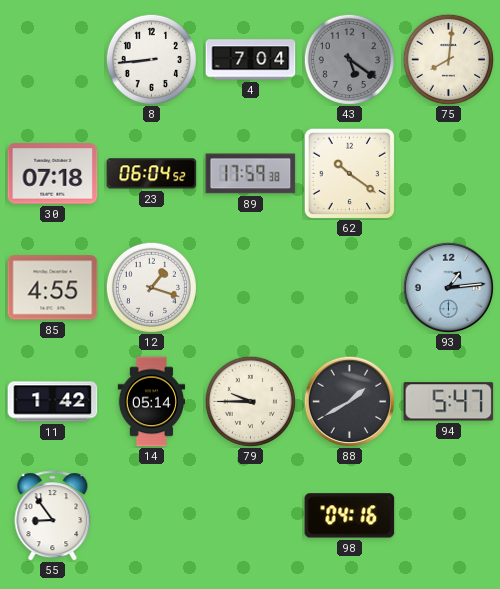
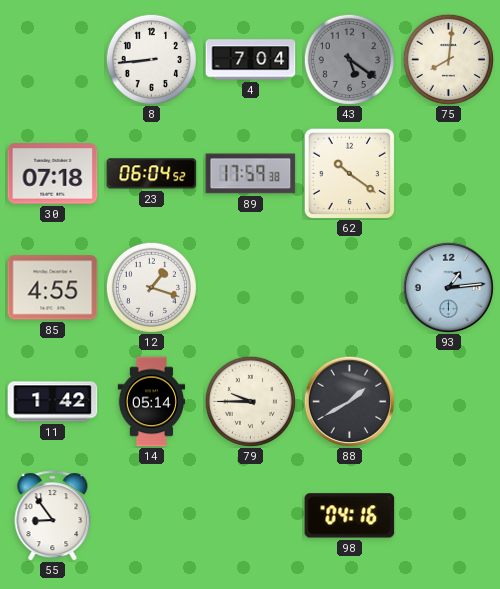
94: 5:47 -> none
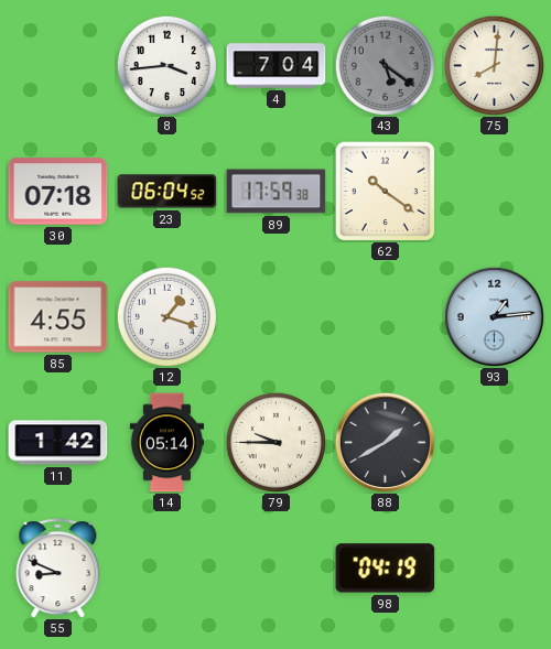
8: 8:44 -> 3:44
55: 8:54 -> 8:49
98: 04:16 -> 04:19
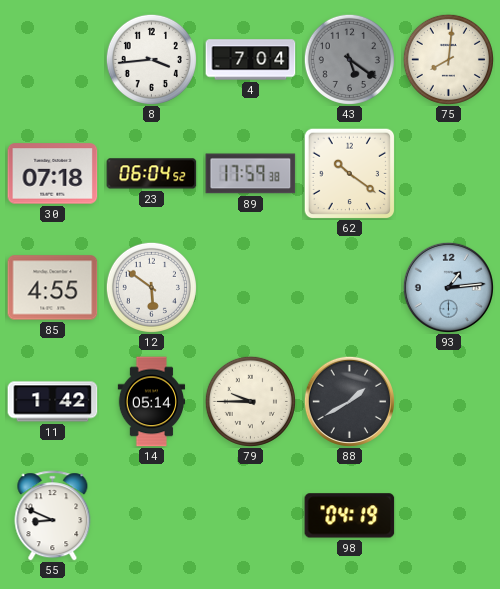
12: 1:18 -> 5:51
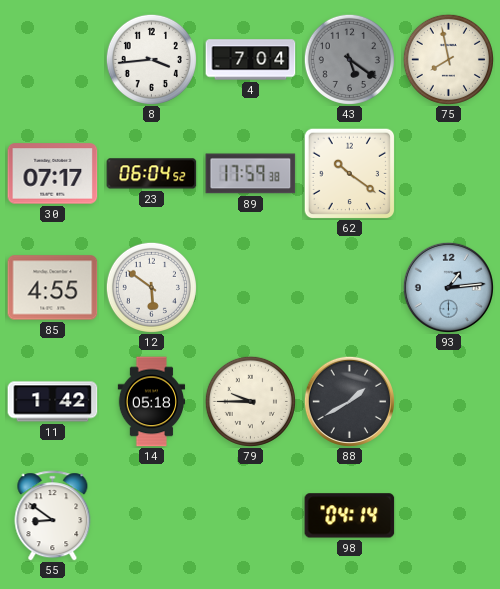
75: 8:01 -> 7:58
30: 07:18 -> 07:17
14: 05:14 -> 05:18
55: 8:49 -> 8:51
98: 04:19 -> 04:14
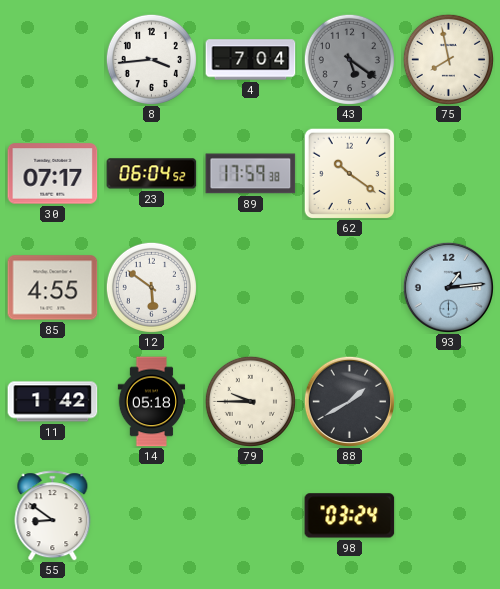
98: 04:14 -> 03:24
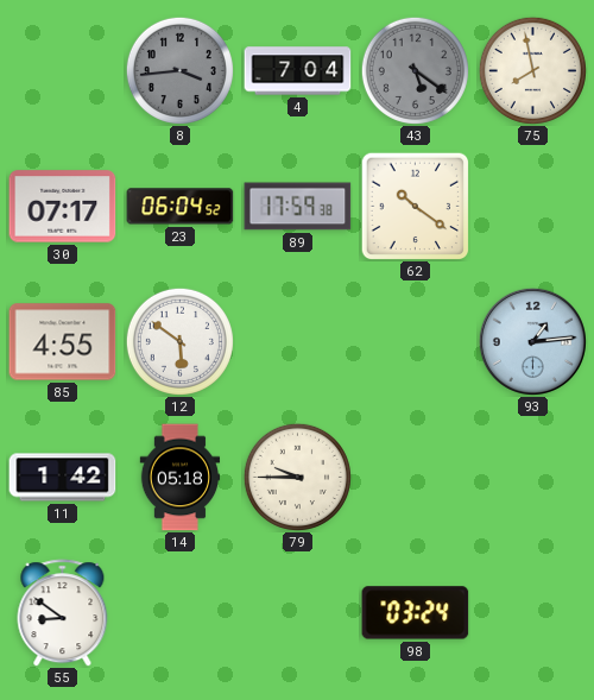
8 dial: white -> grey
88: 1:40 -> none
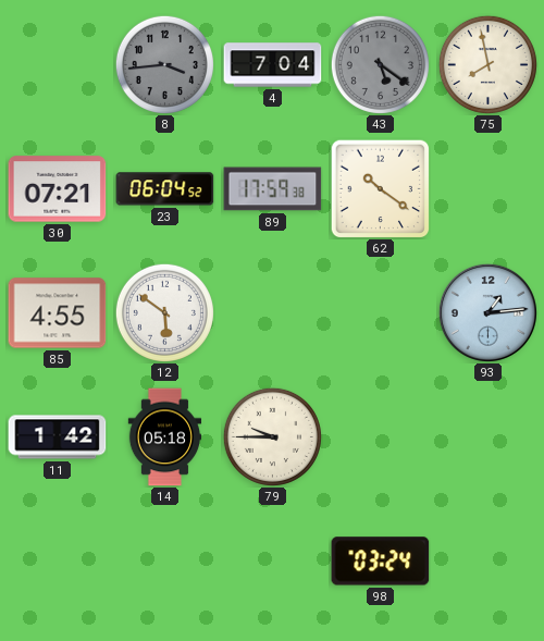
30: 07:17 -> 07:21
55: 8:51 -> none
